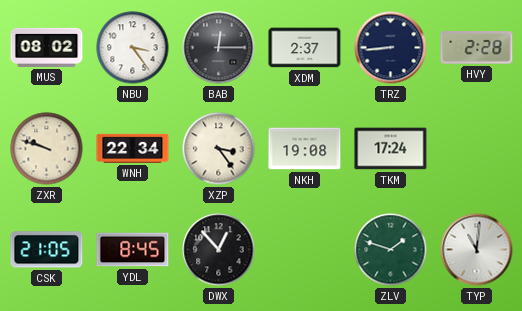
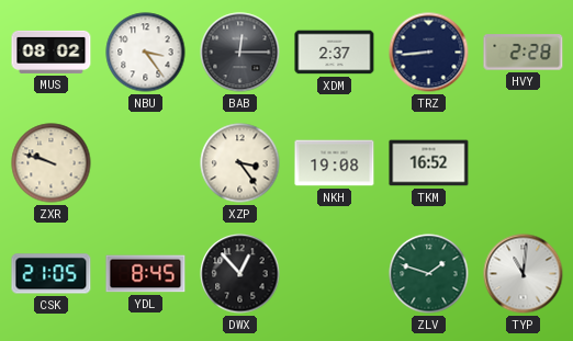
WNH: 22:34 -> none
TKM: 17:24 -> 16:52
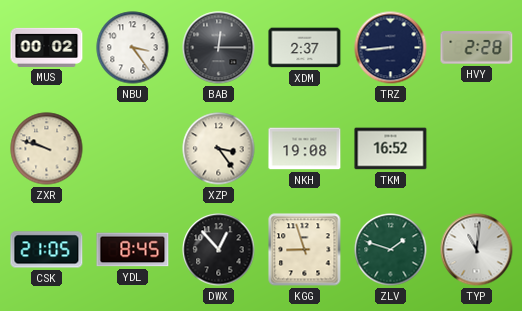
MUS: 08:02 -> 00:02
KGG: none -> 8:57
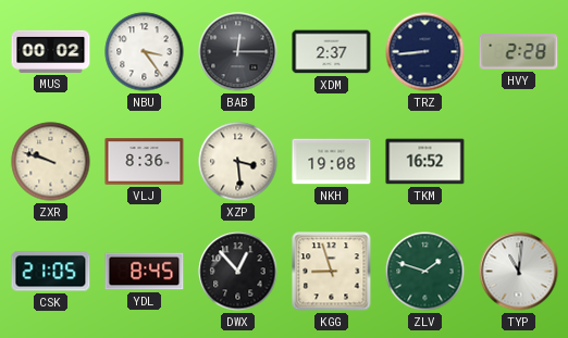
VLJ: none -> 8:36
XZP: 3:24 -> 3:29
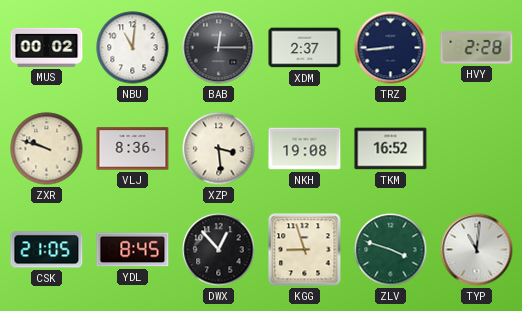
NBU: 3:24 -> 11:01
ZLV: 1:48 -> 3:48
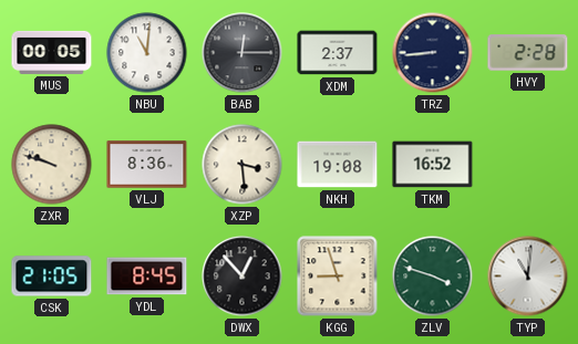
MUS: 00:02 -> 00:05
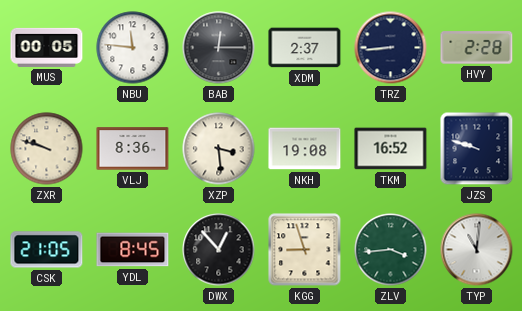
NBU: 11:01 -> 11:46
JZS: none -> 9:48
ZLV: 3:48 -> 3:44
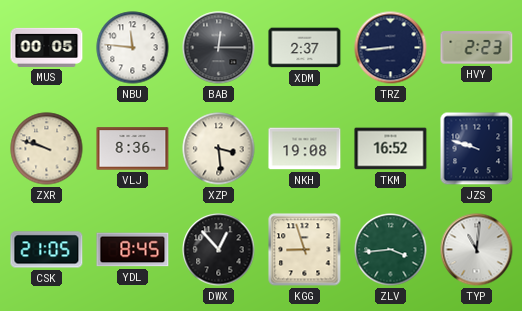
HVY: 2:28 -> 2:23
